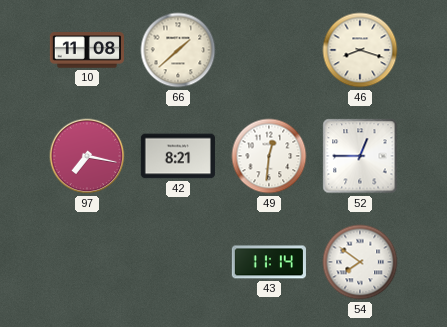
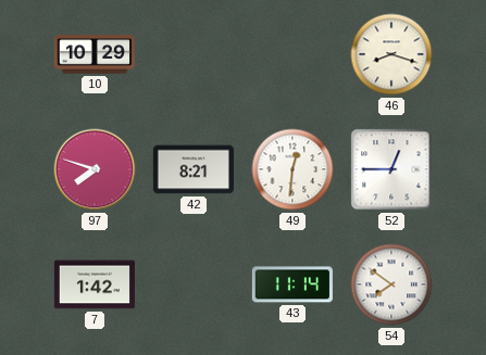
10: 11:08 -> 10:29
66: 1:38 -> none
97: 7:17 -> 7:48
7: none -> 1:42
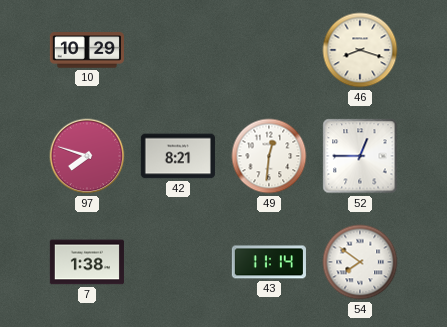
7: 1:42 -> 1:38
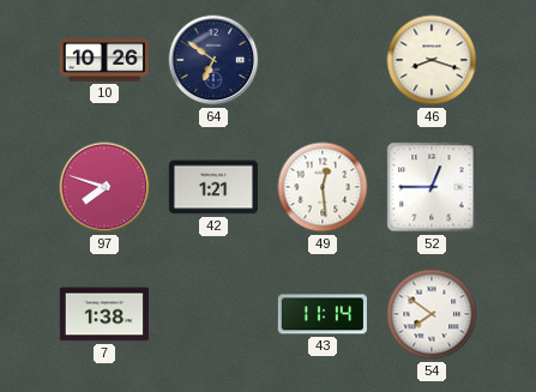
10: 10:29 -> 10:26
64: none -> 6:51
42: 8:21 -> 1:21
49: 12:31 -> 12:29
